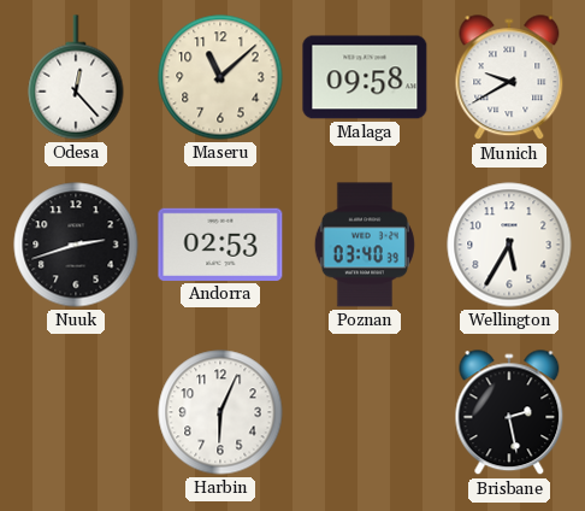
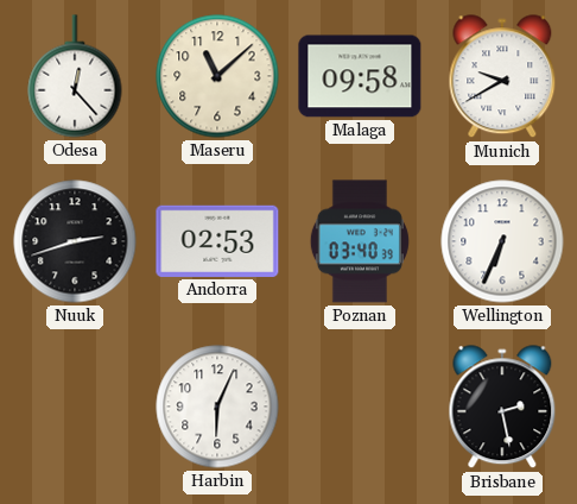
Wellington: 5:35 -> 6:34
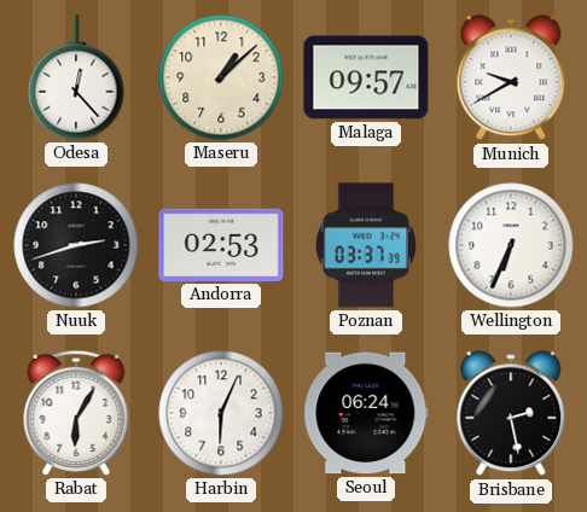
Maseru: 11:08 -> 1:08
Malaga: 09:58 -> 09:57
Poznan: 03:40 -> 03:37
Rabat: none -> 6:05
Seoul: none -> 06:24
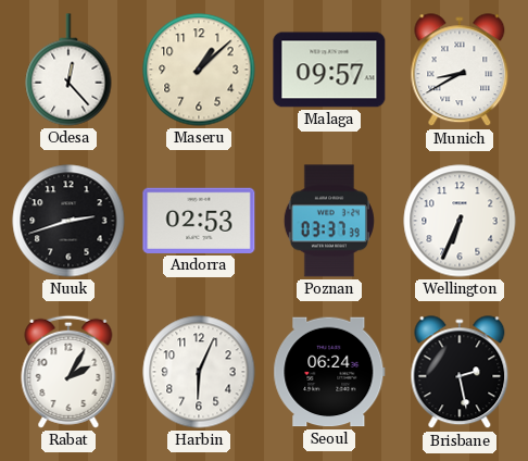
Munich: 9:40 -> 8:40
Rabat: 6:05 -> 2:05
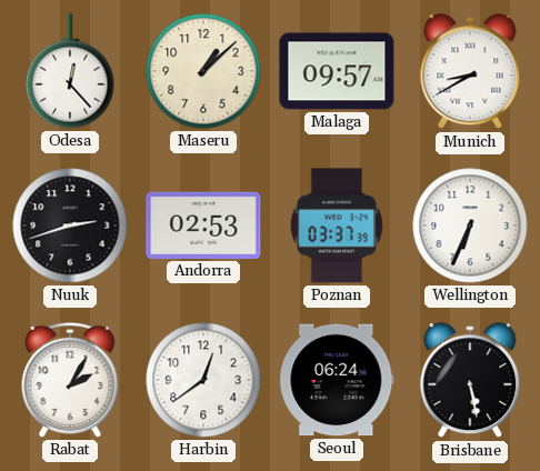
Harbin: 6:04 -> 12:39
Brisbane: 2:28 -> 5:28
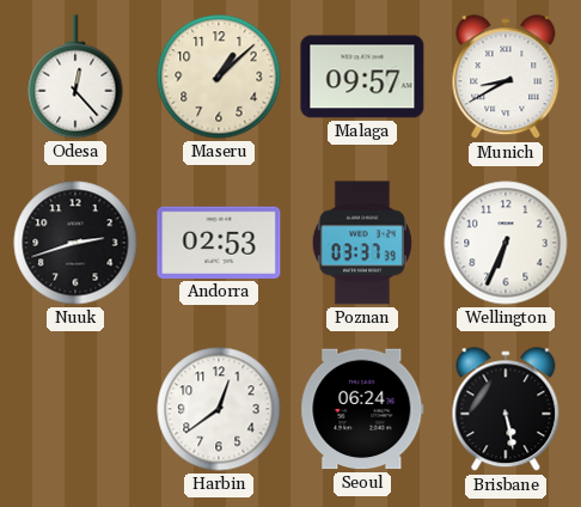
Rabat: 2:05 -> none
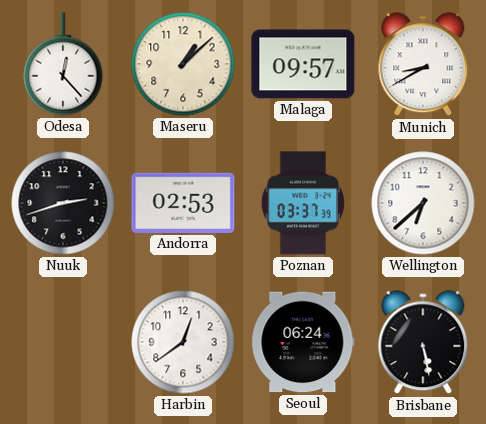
Wellington: 6:34 -> 6:38
